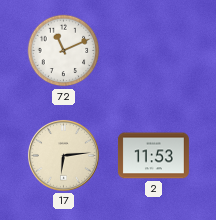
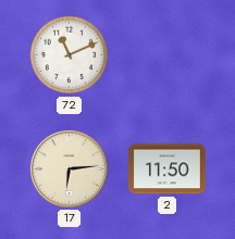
2: 11:53 -> 11:50
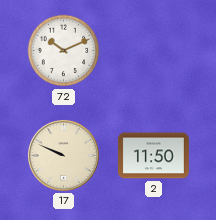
72: 11:11 -> 10:11
17: 6:14 -> 9:49
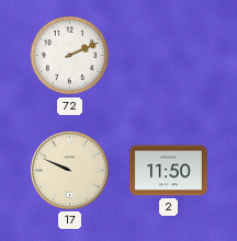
72: 10:11 -> 2:11
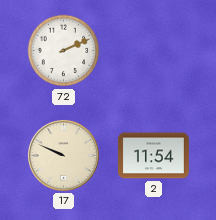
2: 11:50 -> 11:54
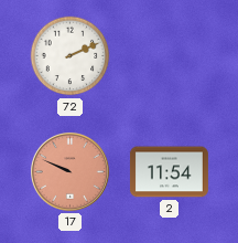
17 dial: cream -> salmon
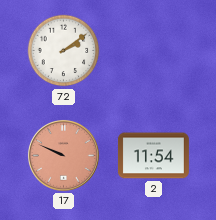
72: 2:11 -> 2:09
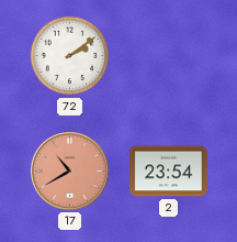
17: 9:49 -> 10:40
2: 11:54 -> 23:54
